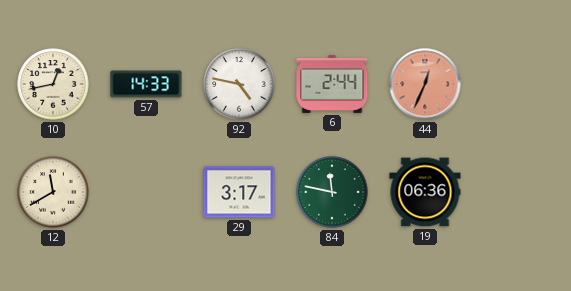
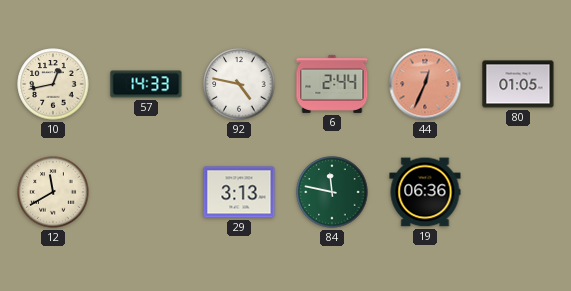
80: none -> 01:05
29: 3:17 -> 3:13
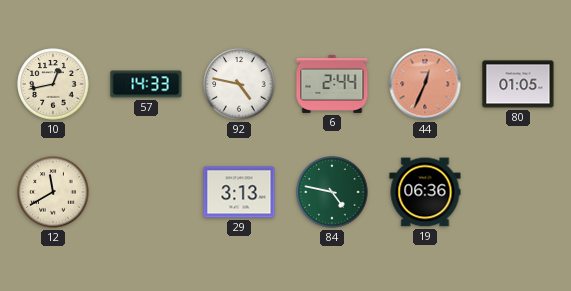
84: 11:47 -> 4:47
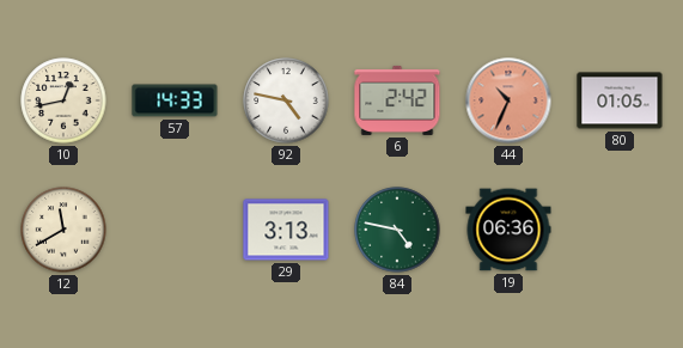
6: 2:44 -> 2:42
44: 12:34 -> 10:34
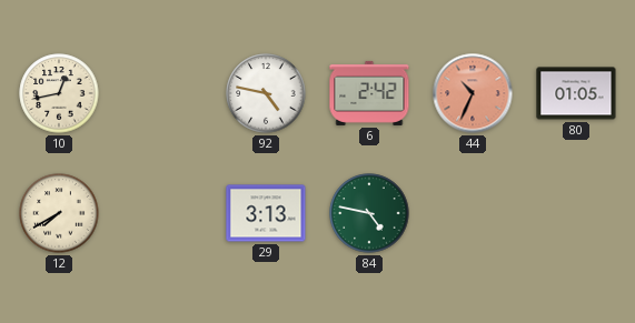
57: 14:33 -> none
12: 11:40 -> 7:40
19: 06:36 -> none
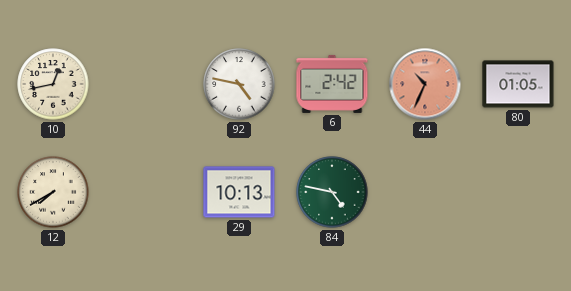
29: 3:13 -> 10:13
